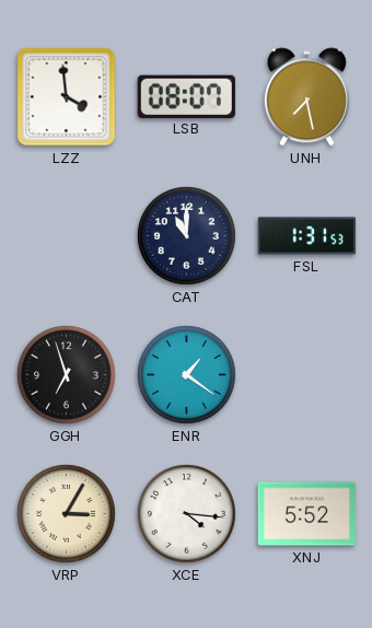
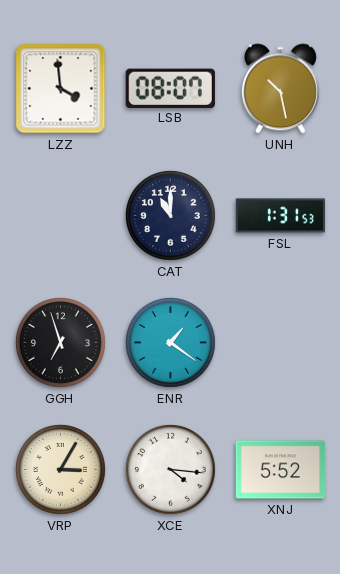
UNH: 7:28 -> 10:28
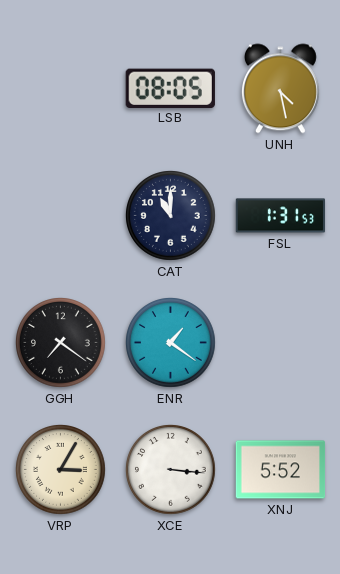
LZZ: 3:59 -> none
LSB: 08:07 -> 08:05
UNH: 10:28 -> 4:28
GGH: 6:57 -> 7:21
XCE: 4:16 -> 3:16
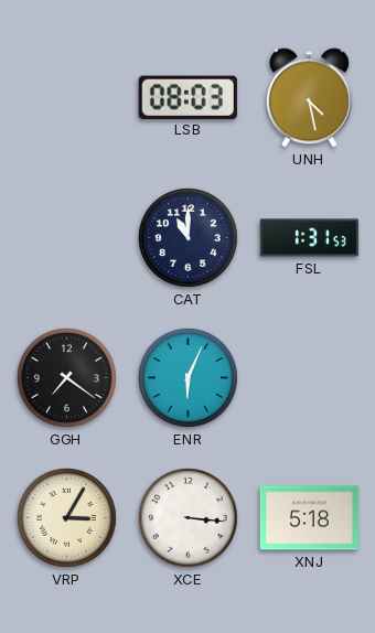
LSB: 08:05 -> 08:03
ENR: 1:21 -> 6:04
XNJ: 5:52 -> 5:18
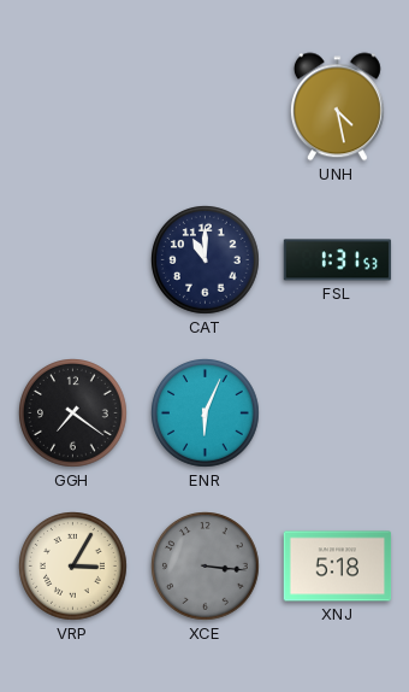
LSB: 08:03 -> none
XCE dial: white -> grey
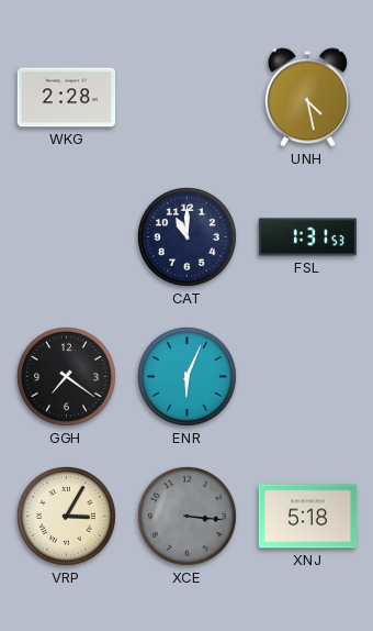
WKG: none -> 2:28
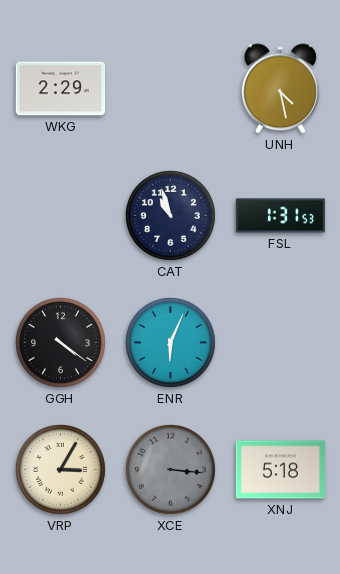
WKG: 2:28 -> 2:29
CAT: 11:00 -> 10:57
GGH: 7:21 -> 4:21
